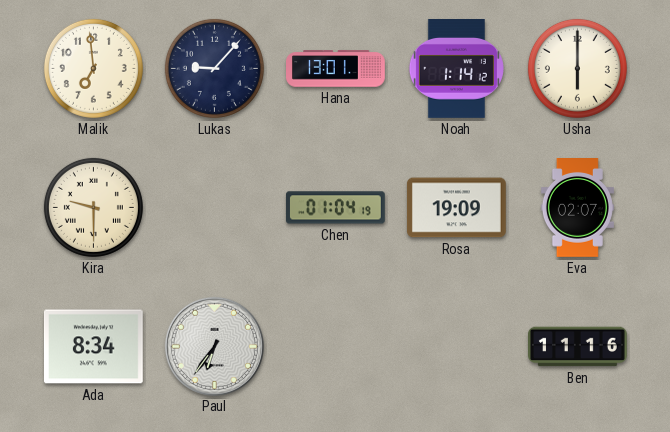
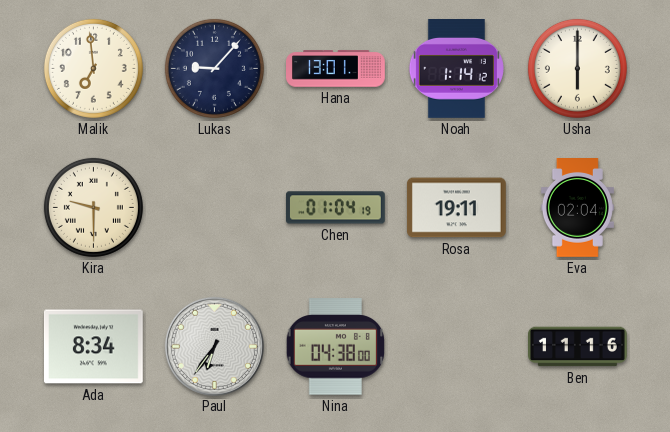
Rosa: 19:09 -> 19:11
Eva: 02:07 -> 02:04
Nina: none -> 04:38
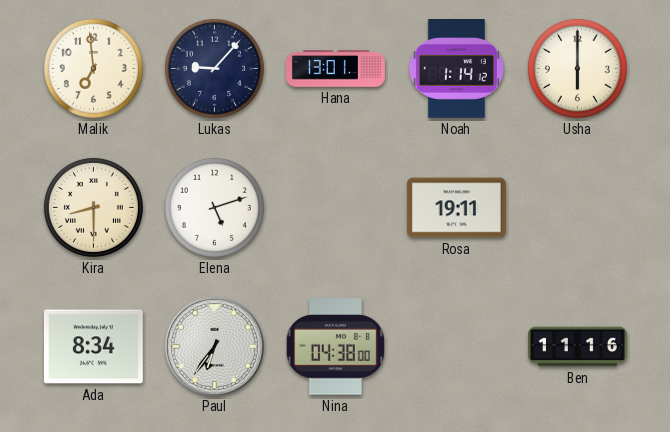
Kira: 9:30 -> 8:30
Elena: none -> 5:12
Chen: 01:04 -> none
Eva: 02:04 -> none
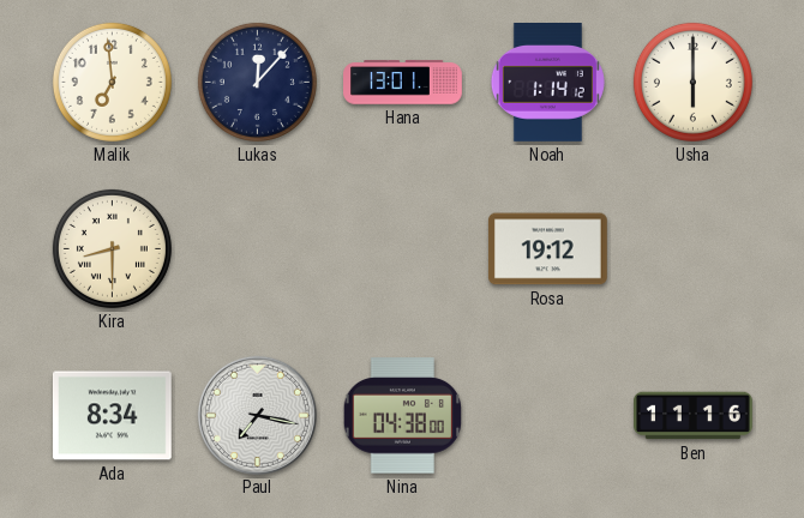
Lukas: 9:07 -> 12:07
Elena: 5:12 -> none
Rosa: 19:11 -> 19:12
Paul: 6:36 -> 7:17
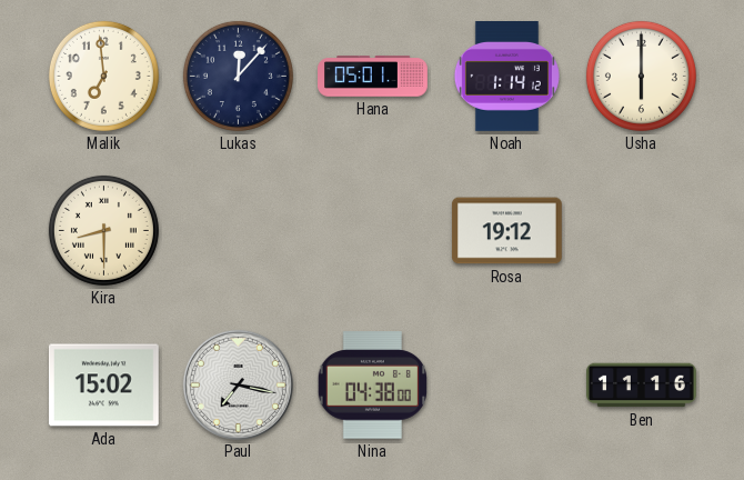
Hana: 13:01 -> 05:01
Ada: 8:34 -> 15:02
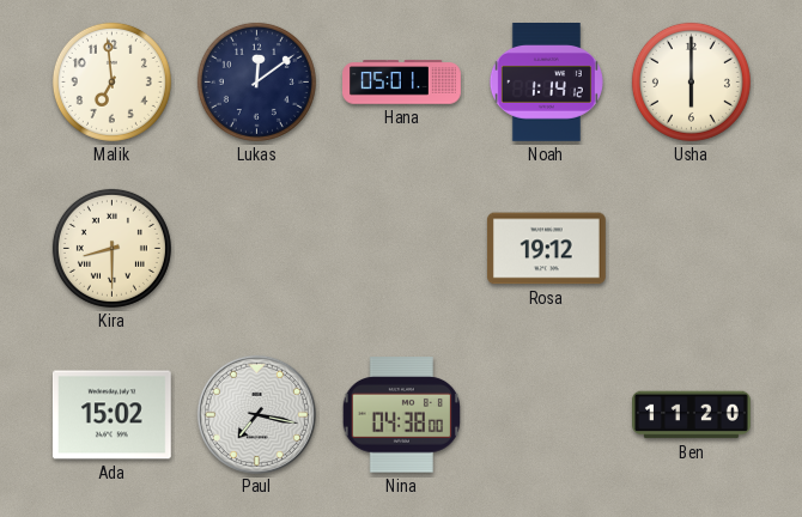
Lukas: 12:07 -> 12:09
Ben: 11:16 -> 11:20
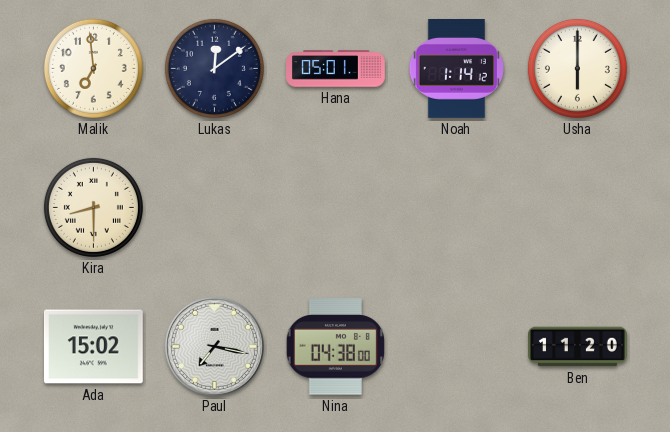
Rosa: 19:12 -> none
